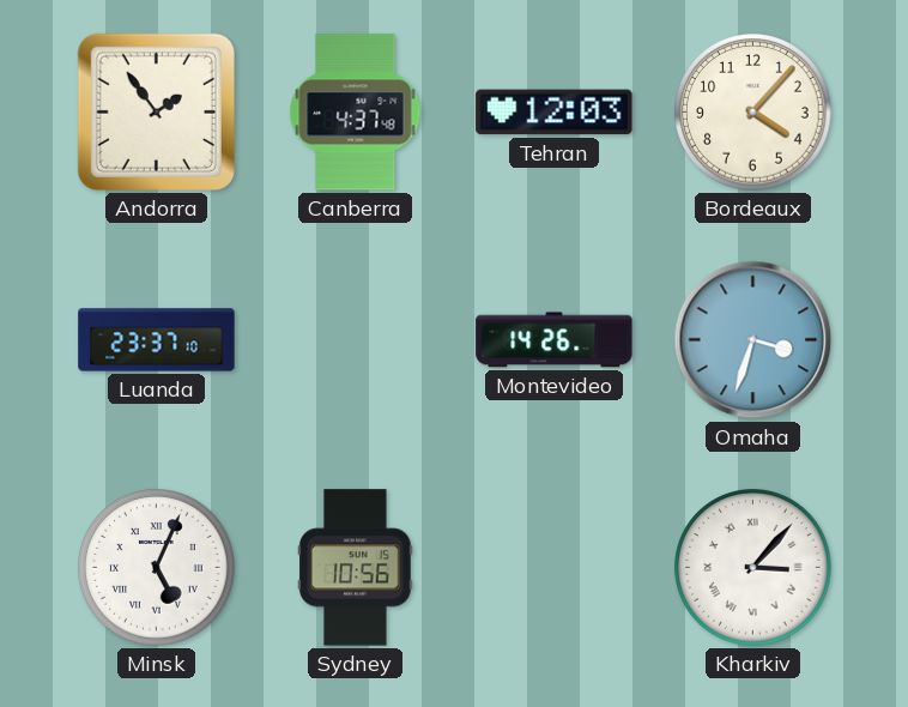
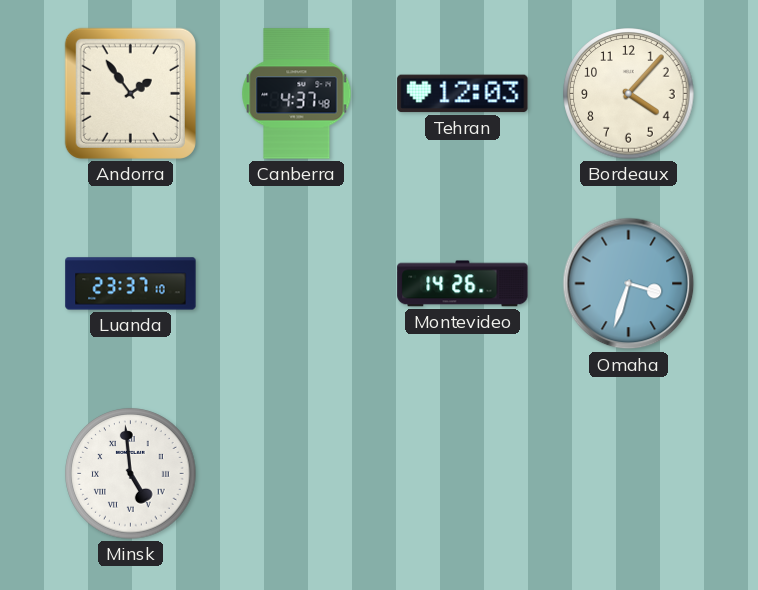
Minsk: 5:04 -> 4:59
Sydney: 10:56 -> none
Kharkiv: 3:07 -> none
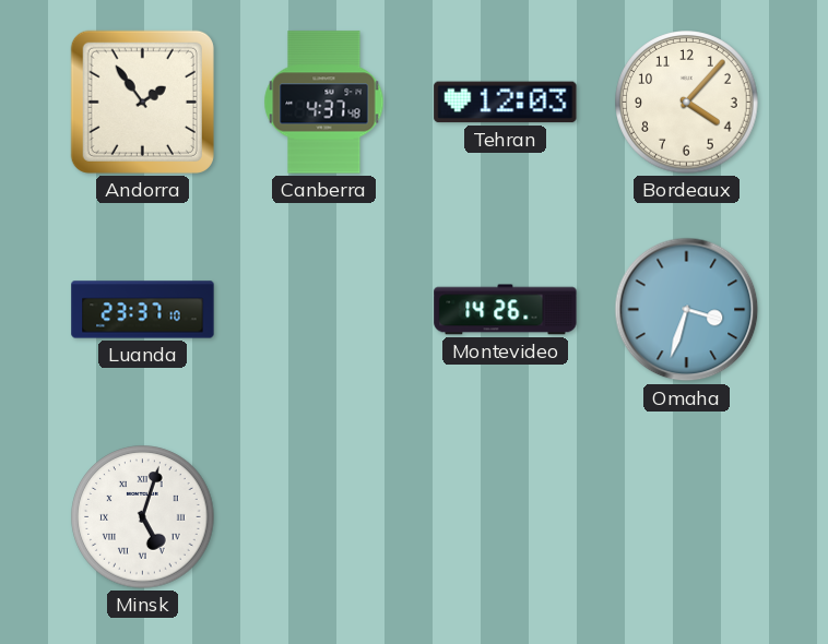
Minsk: 4:59 -> 5:03
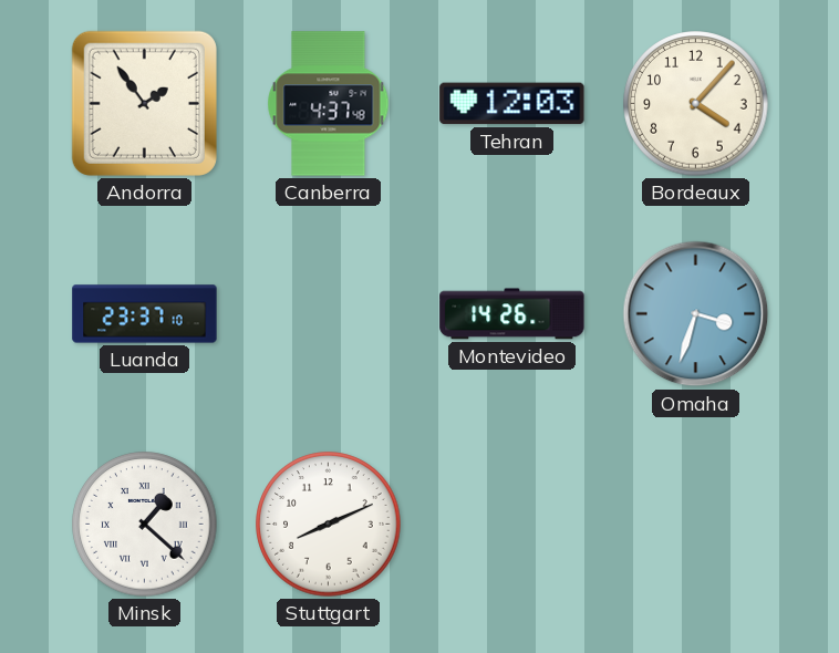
Minsk: 5:03 -> 1:22
Stuttgart: none -> 8:11
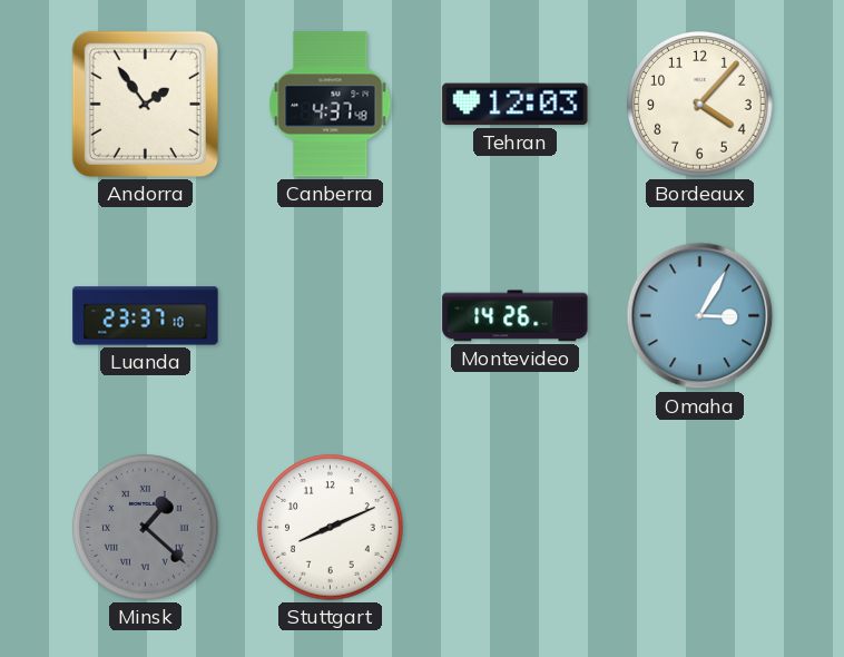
Omaha: 3:33 -> 3:05
Minsk dial: white -> grey
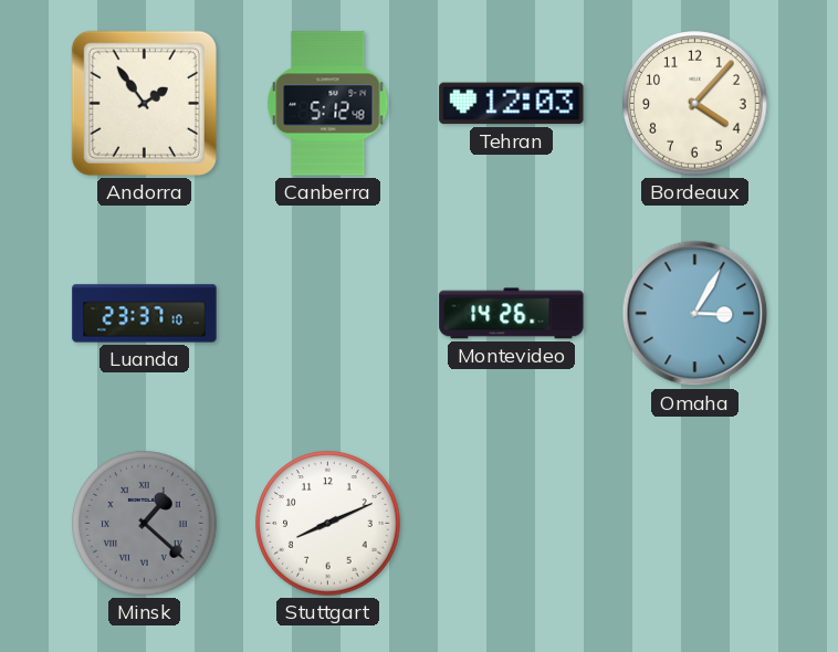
Canberra: 4:37 -> 5:12
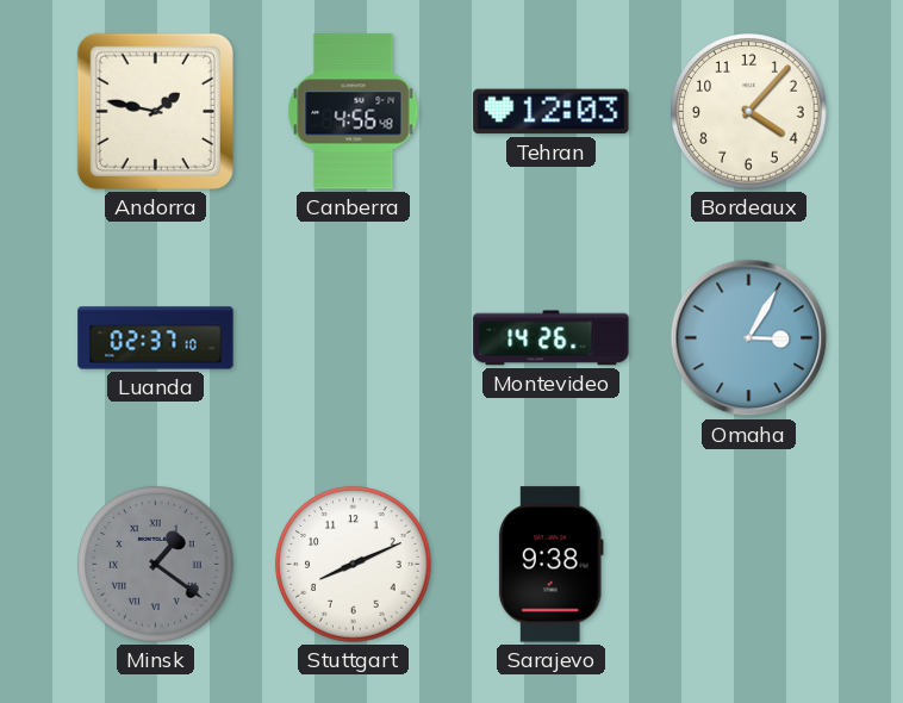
Andorra: 1:54 -> 1:47
Canberra: 5:12 -> 4:56
Luanda: 23:37 -> 02:37
Minsk: 1:22 -> 1:21
Sarajevo: none -> 9:38
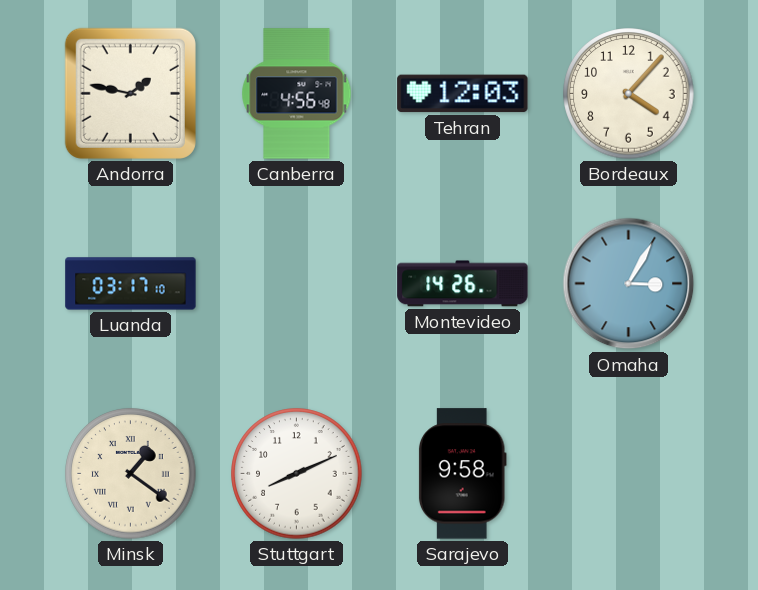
Luanda: 02:37 -> 03:17
Minsk dial: grey -> cream
Sarajevo: 9:38 -> 9:58
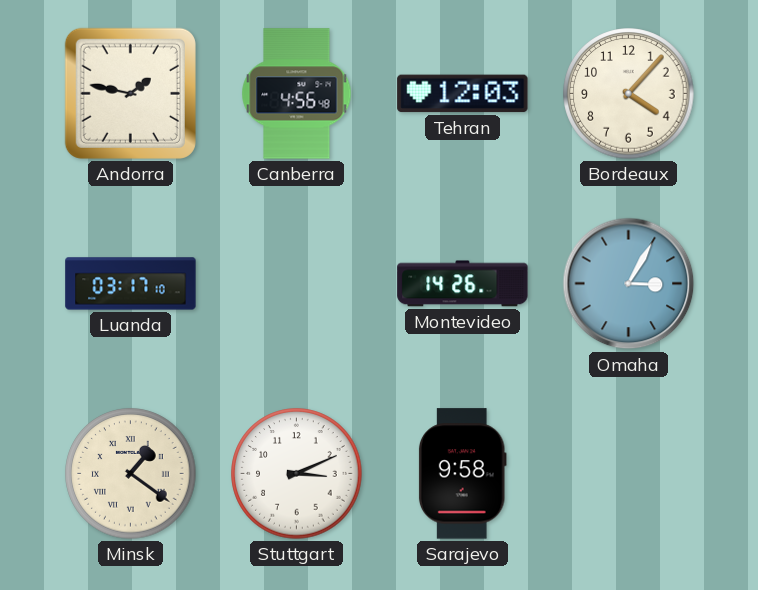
Stuttgart: 8:11 -> 3:11
